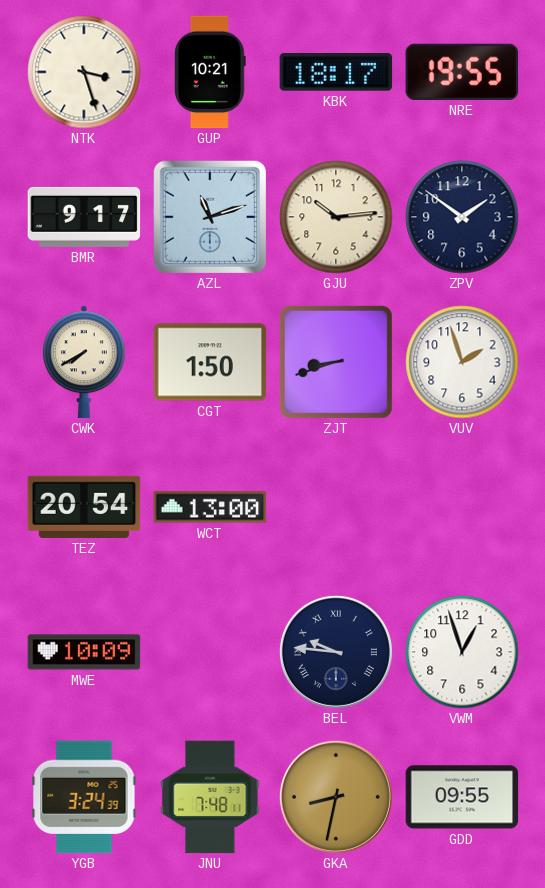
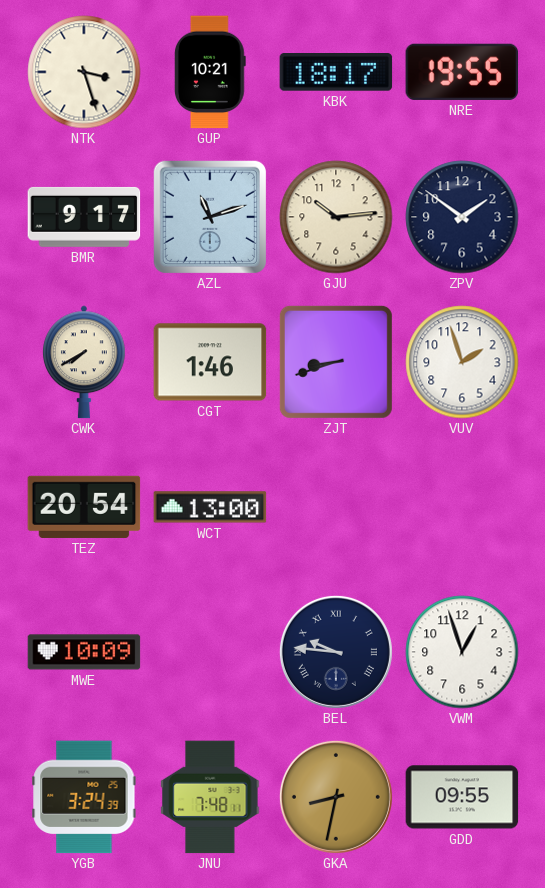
CGT: 1:50 -> 1:46
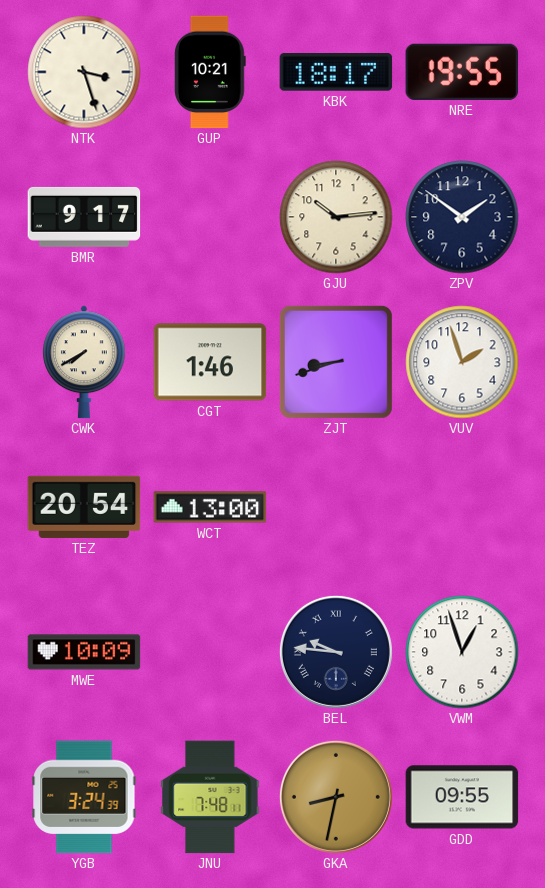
AZL: 11:12 -> none
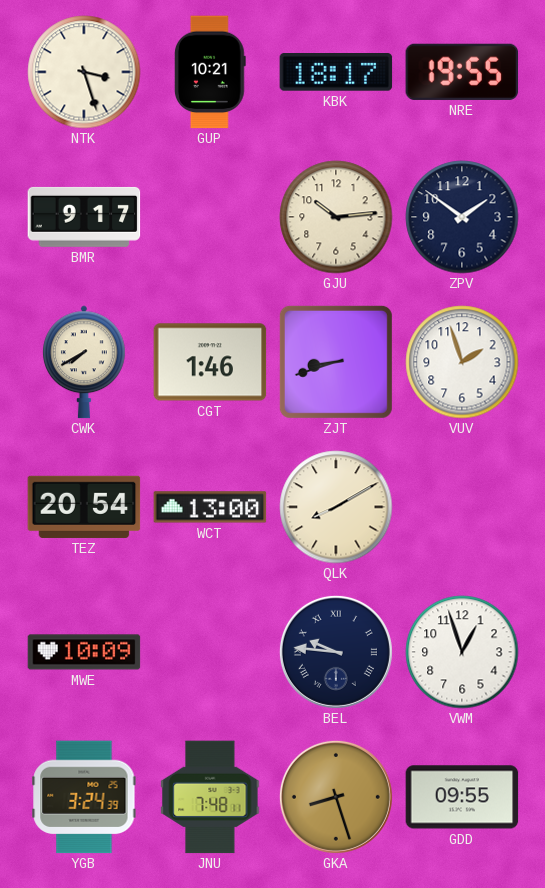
QLK: none -> 8:10
GKA: 8:32 -> 8:27
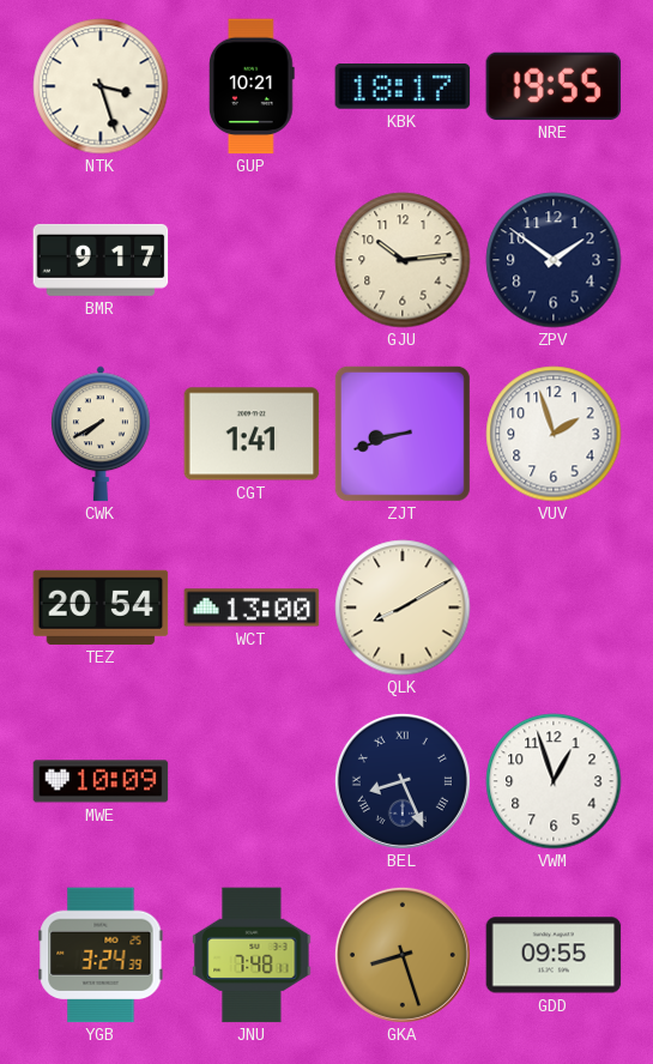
CGT: 1:46 -> 1:41
BEL: 9:46 -> 8:26
